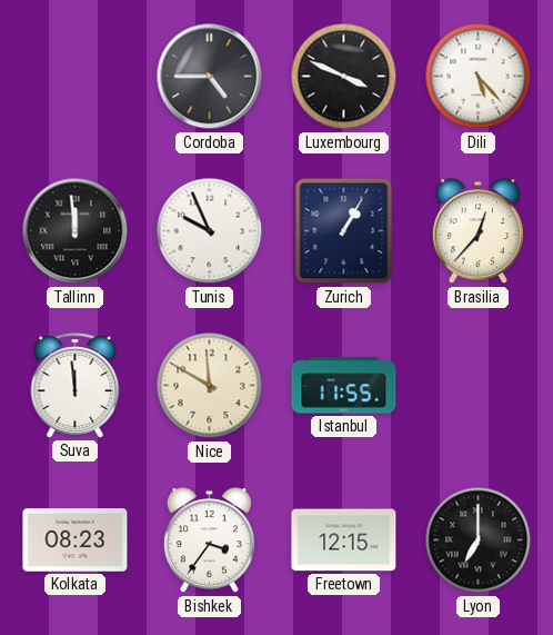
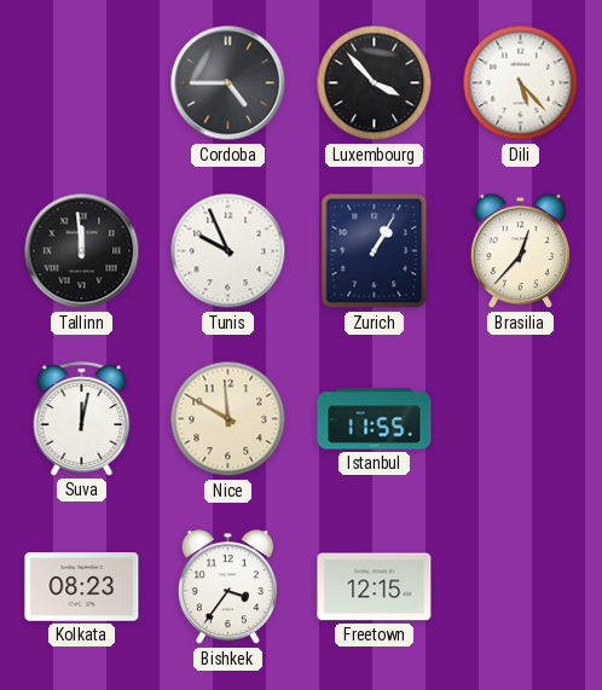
Luxembourg: 3:49 -> 3:53
Suva: 11:59 -> 12:02
Lyon: 7:00 -> none
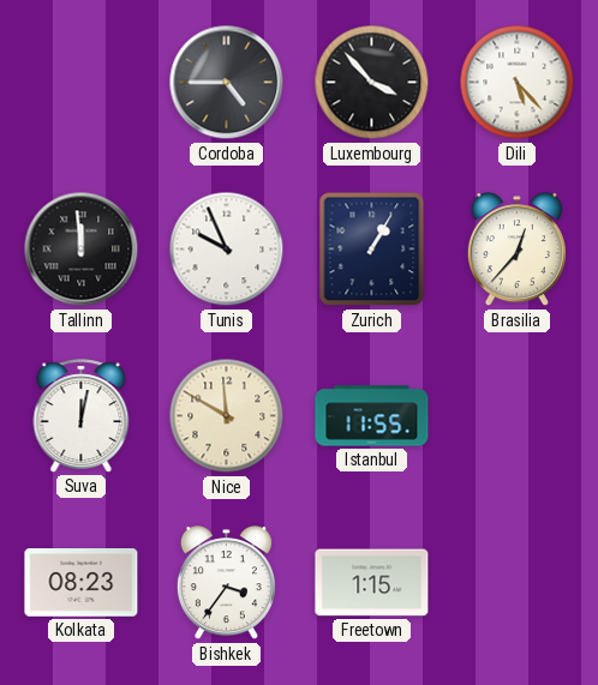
Freetown: 12:15 -> 1:15
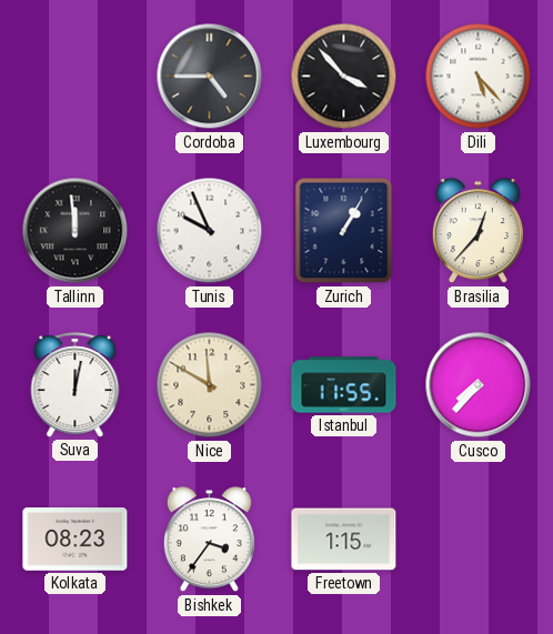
Cusco: none -> 7:37
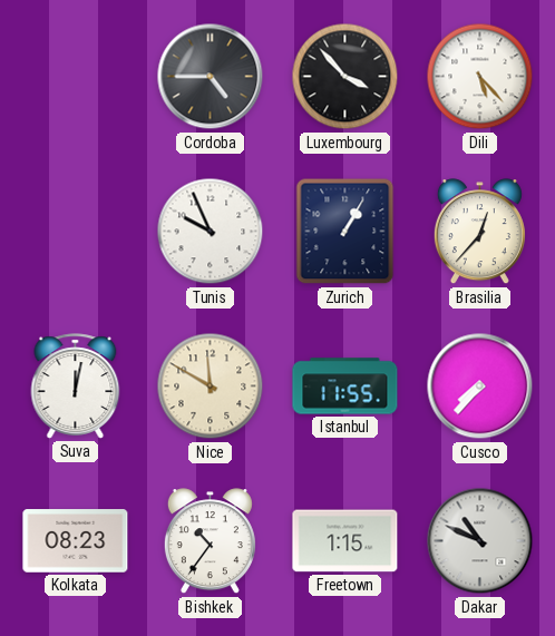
Tallinn: 11:59 -> none
Bishkek: 3:36 -> 10:36
Dakar: none -> 10:49
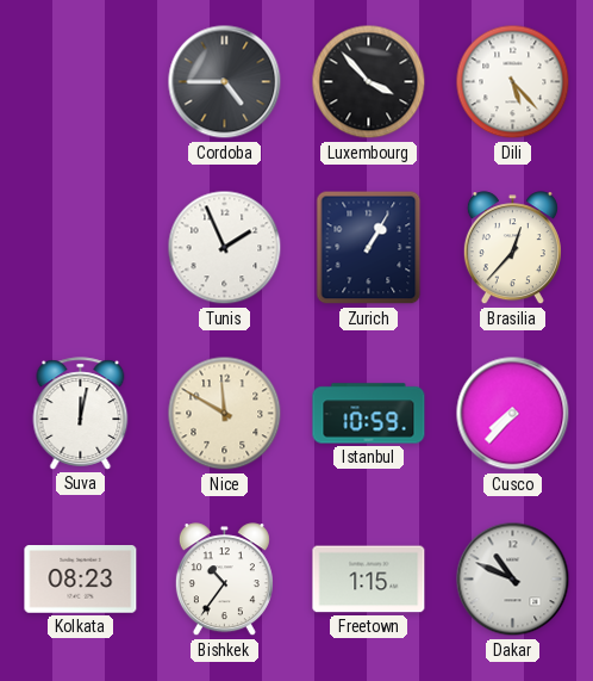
Tunis: 9:56 -> 1:56
Istanbul: 11:55 -> 10:59
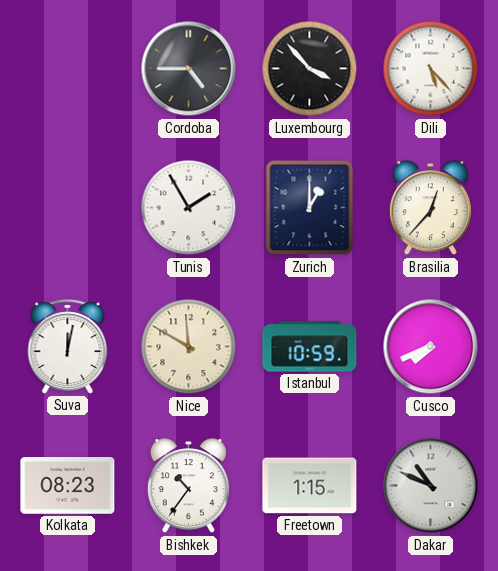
Tunis: 1:56 -> 1:55
Zurich: 1:05 -> 1:00
Cusco: 7:37 -> 7:41
